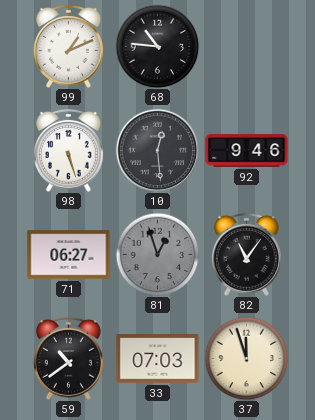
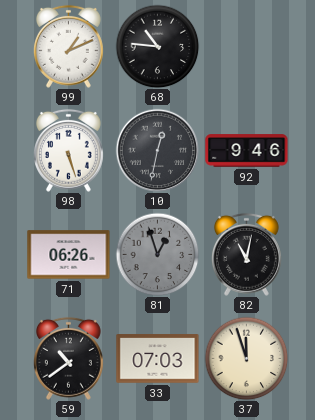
10: 12:29 -> 12:32
71: 06:27 -> 06:26
82: 11:06 -> 11:02
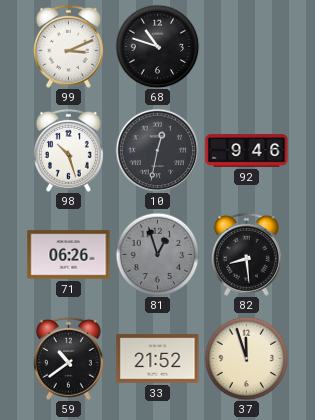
99: 1:11 -> 3:11
68: 10:46 -> 10:48
98: 5:27 -> 10:27
82: 11:02 -> 8:29
33: 07:03 -> 21:52
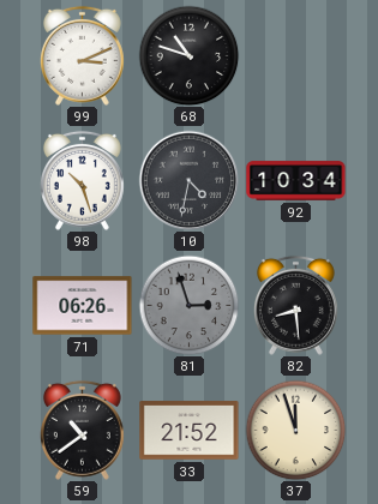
10: 12:32 -> 4:32
92: 9:46 -> 10:34
81: 12:57 -> 2:57
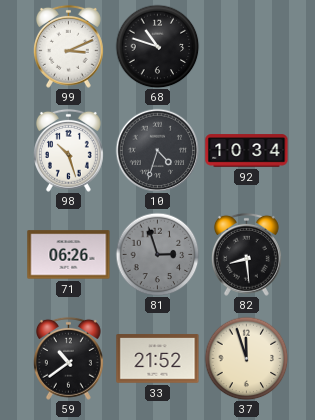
10: 4:32 -> 4:33
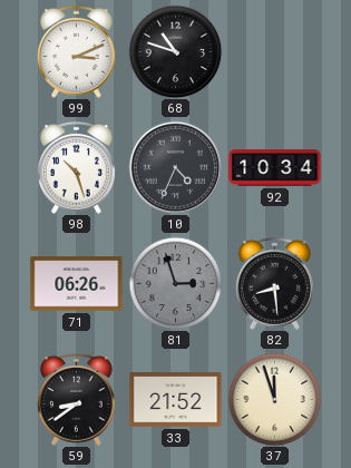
10: 4:33 -> 4:34
59: 10:39 -> 8:39
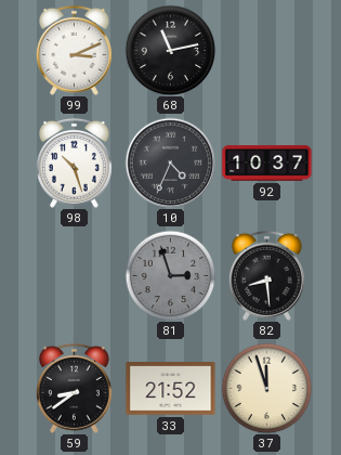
68: 10:48 -> 11:13
92: 10:34 -> 10:37
71: 06:26 -> none
